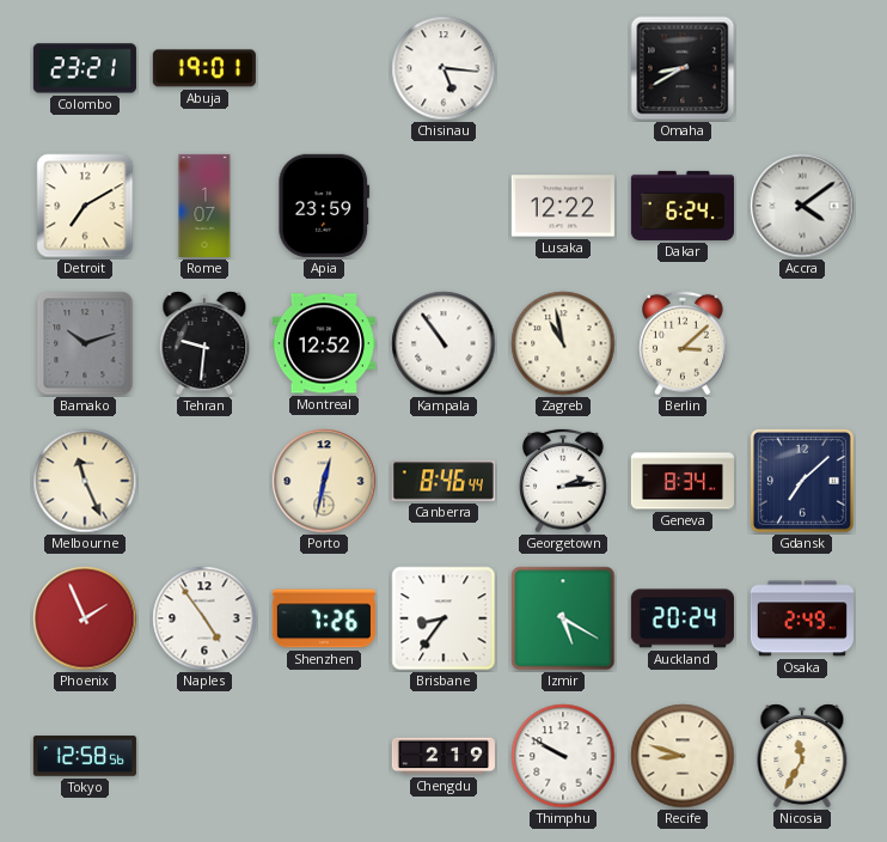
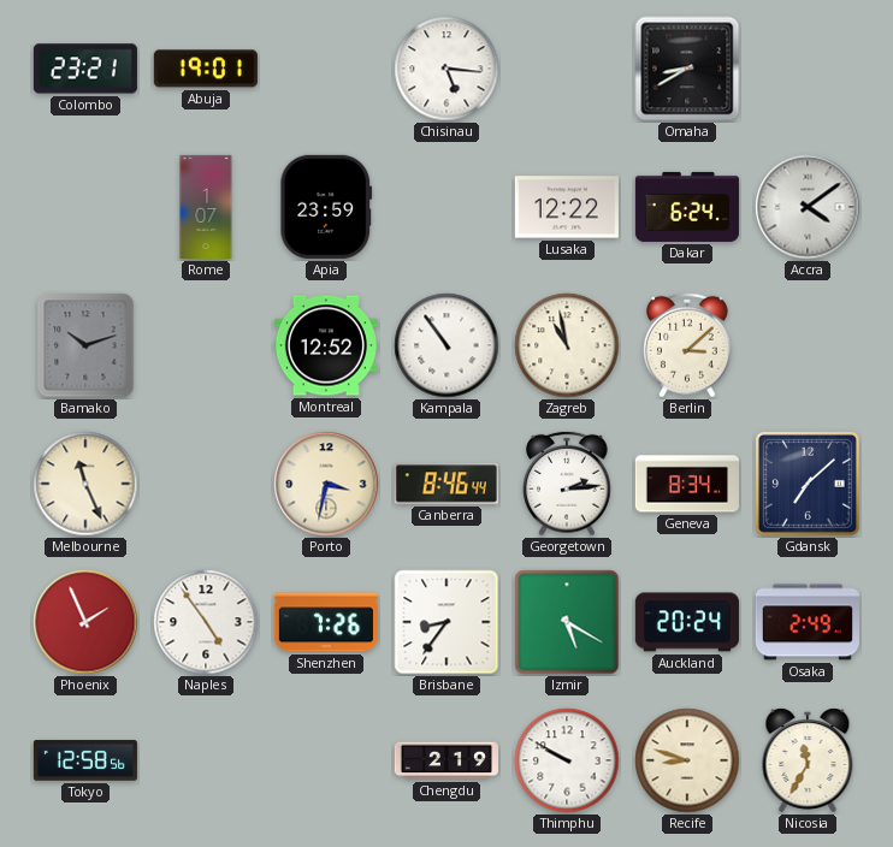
Detroit: 7:10 -> none
Tehran: 9:31 -> none
Porto: 12:32 -> 3:32
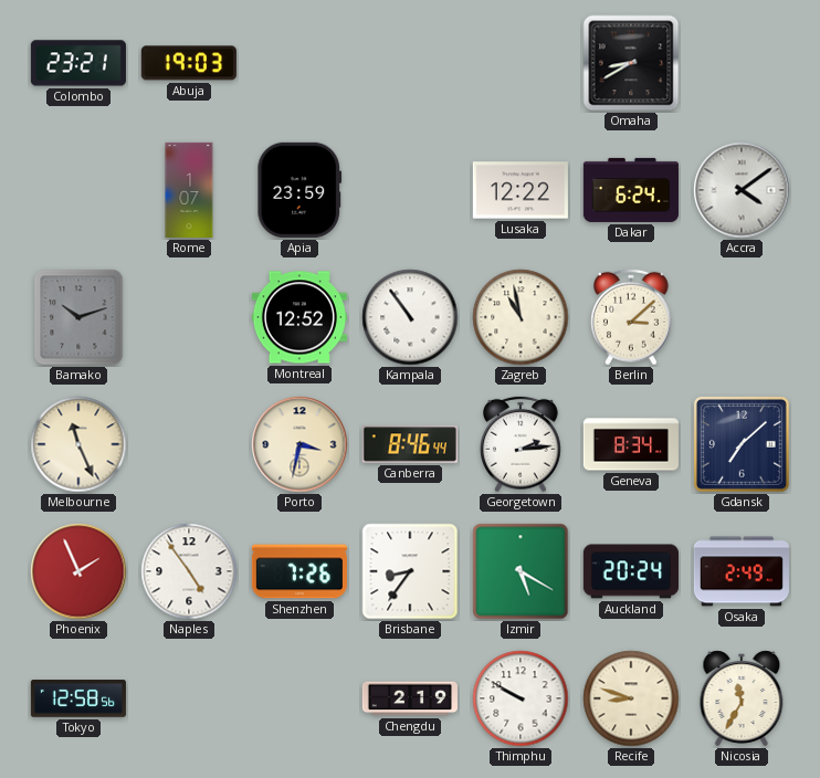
Abuja: 19:01 -> 19:03
Chisinau: 5:16 -> none
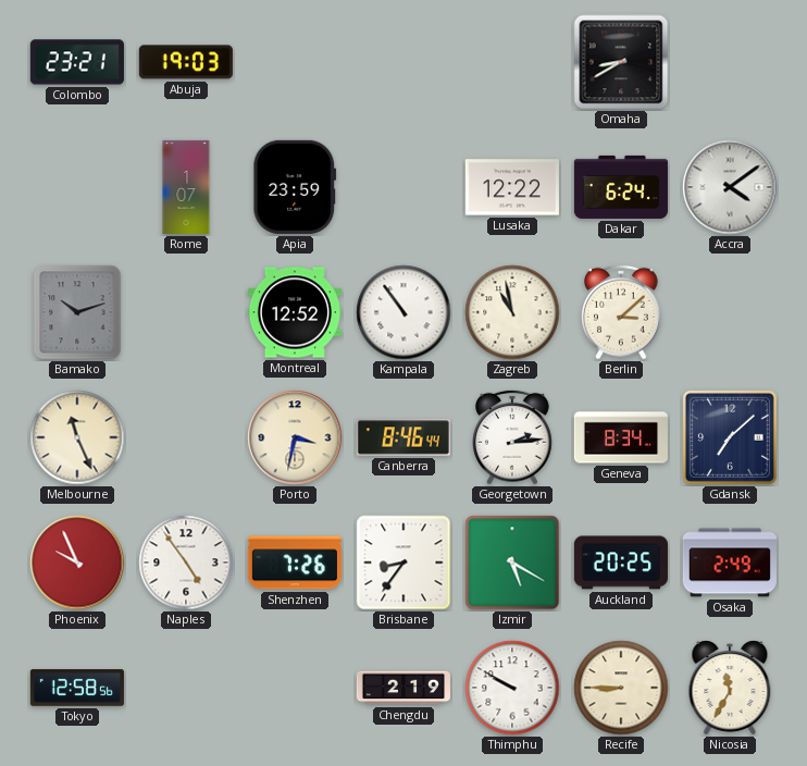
Phoenix: 1:56 -> 9:56
Auckland: 20:24 -> 20:25
Recife: 8:48 -> 8:45
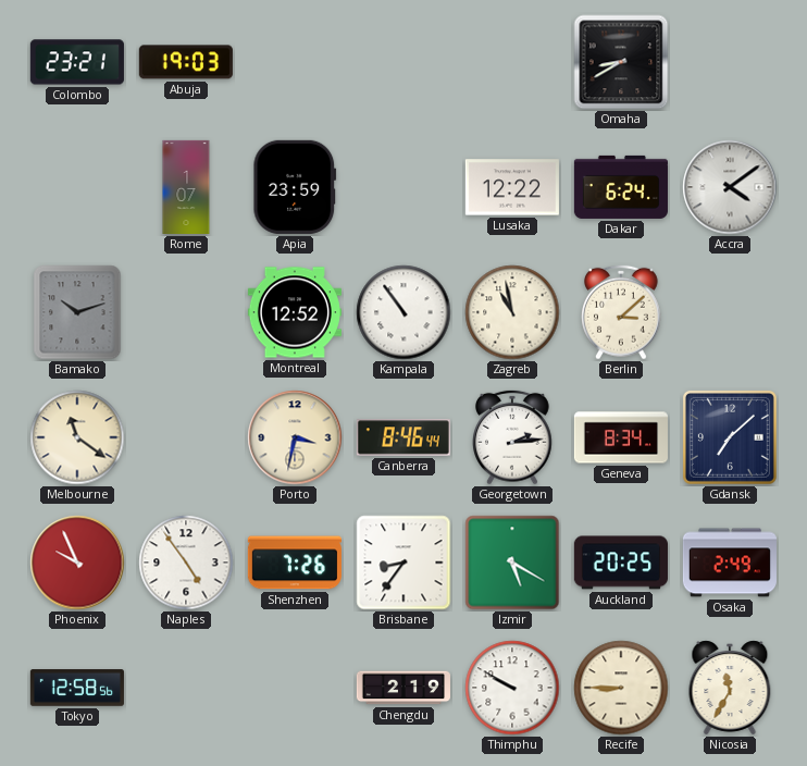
Melbourne: 11:26 -> 11:21
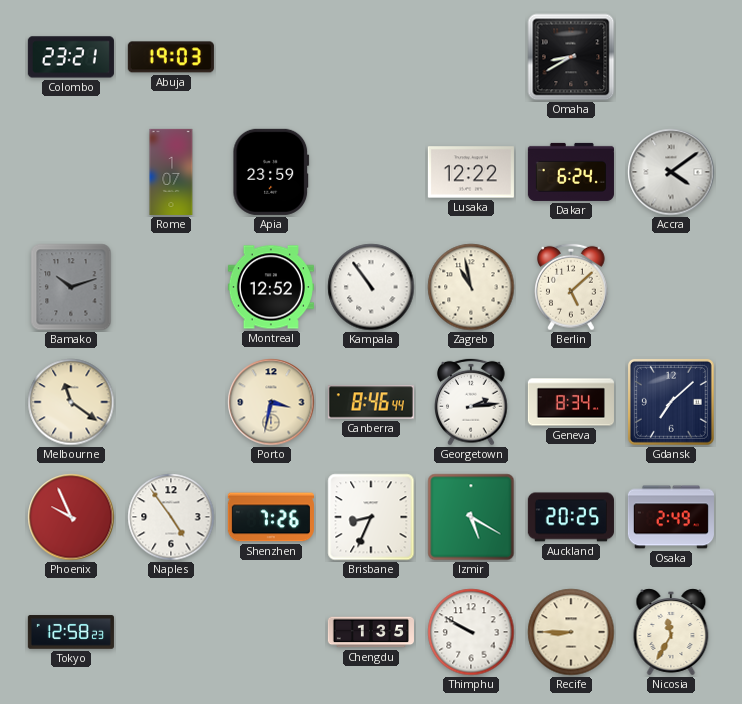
Berlin: 3:08 -> 5:08
Brisbane: 8:36 -> 8:34
Tokyo: 12:58:56 -> 12:58:23
Chengdu: 2:19 -> 1:35
